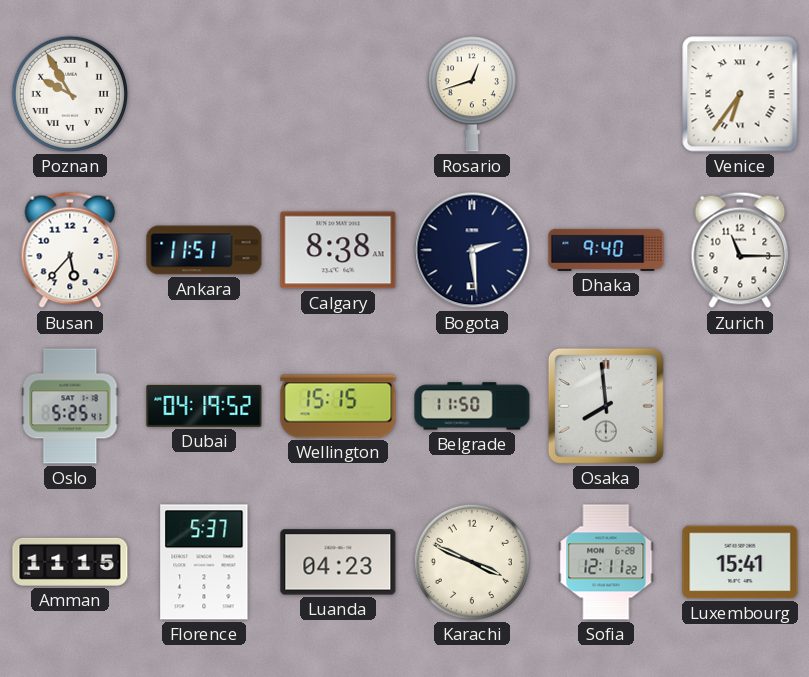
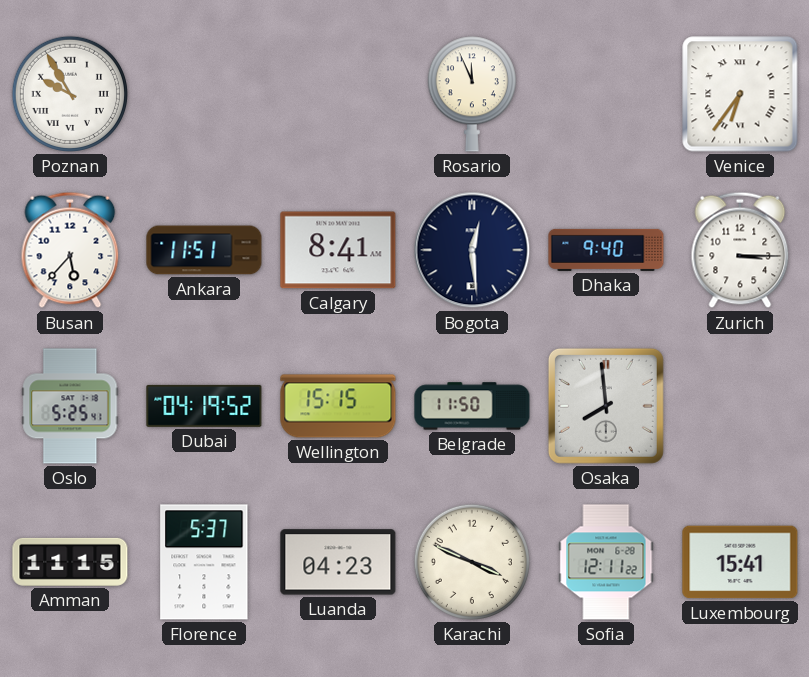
Rosario: 12:42 -> 11:56
Calgary: 8:38 -> 8:41
Bogota: 2:29 -> 12:29
Zurich: 11:15 -> 3:15
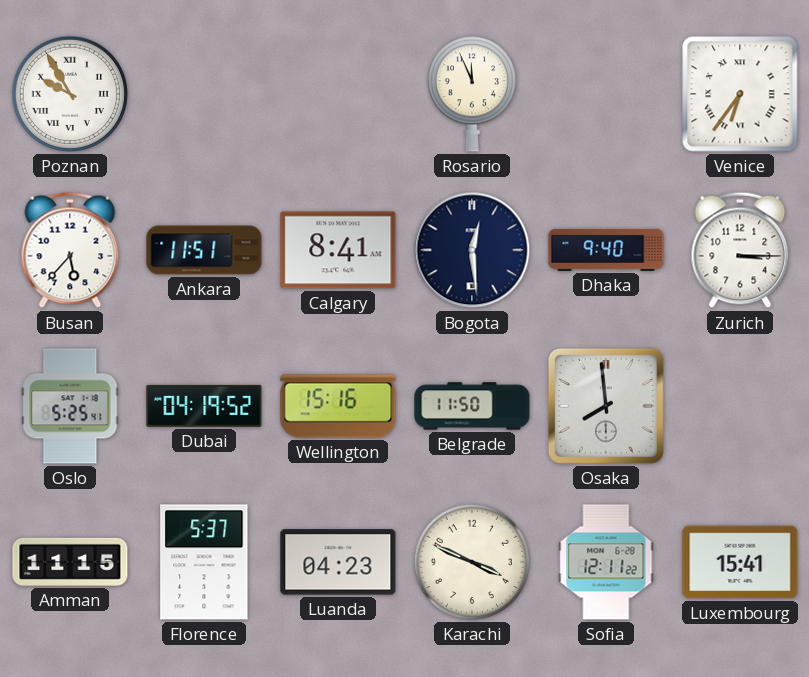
Wellington: 15:15 -> 15:16
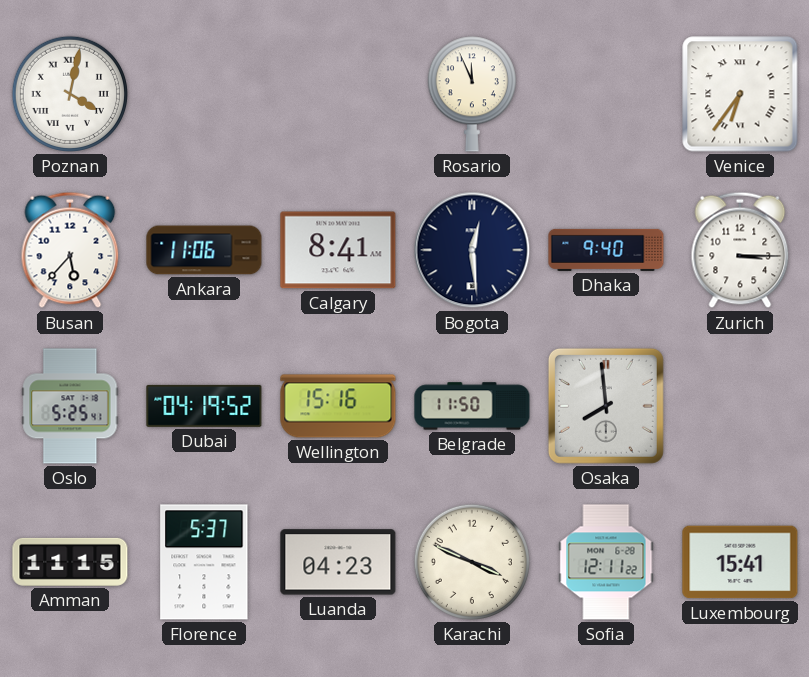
Poznan: 9:55 -> 4:02
Ankara: 11:51 -> 11:06
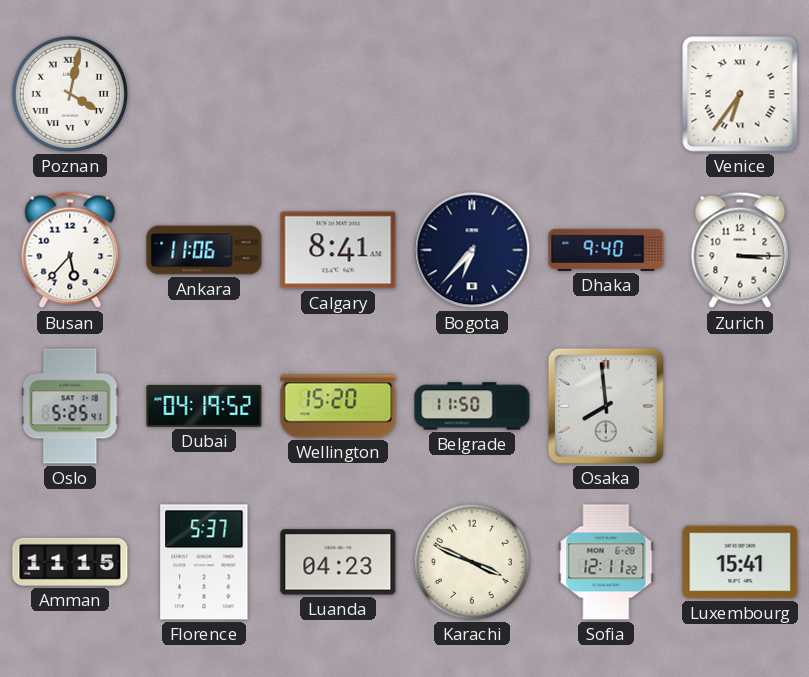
Rosario: 11:56 -> none
Bogota: 12:29 -> 6:37
Wellington: 15:16 -> 15:20
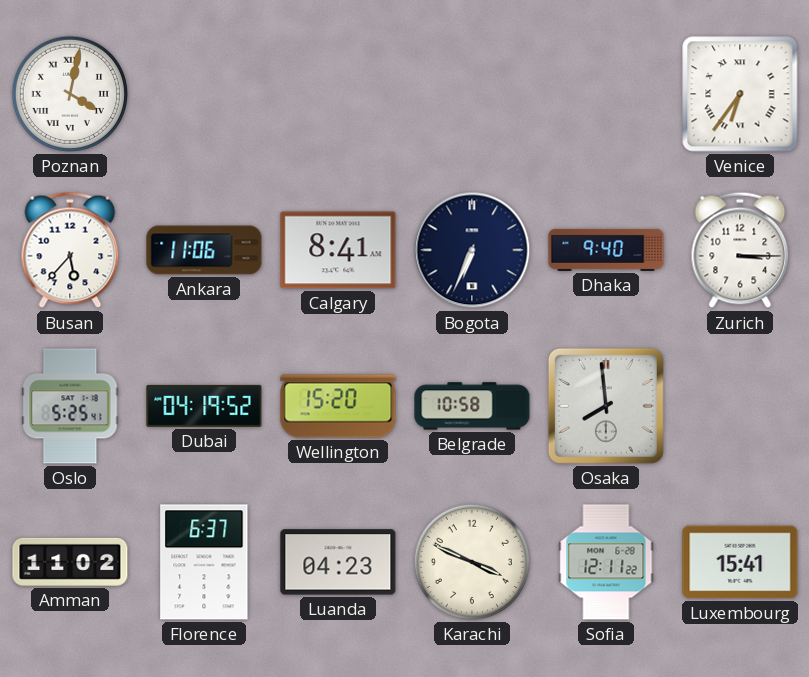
Bogota: 6:37 -> 6:34
Belgrade: 11:50 -> 10:58
Amman: 11:15 -> 11:02
Florence: 5:37 -> 6:37
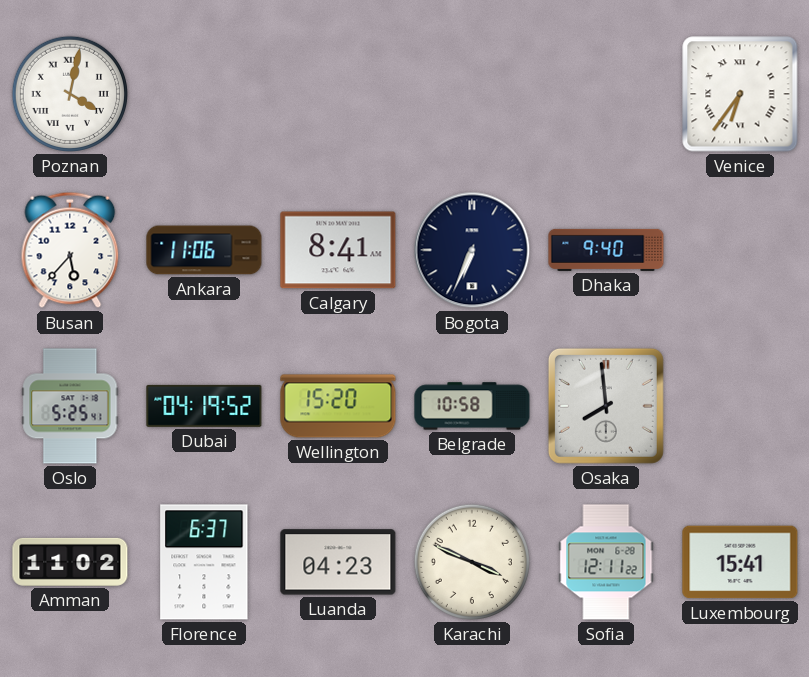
Zurich: 3:15 -> none
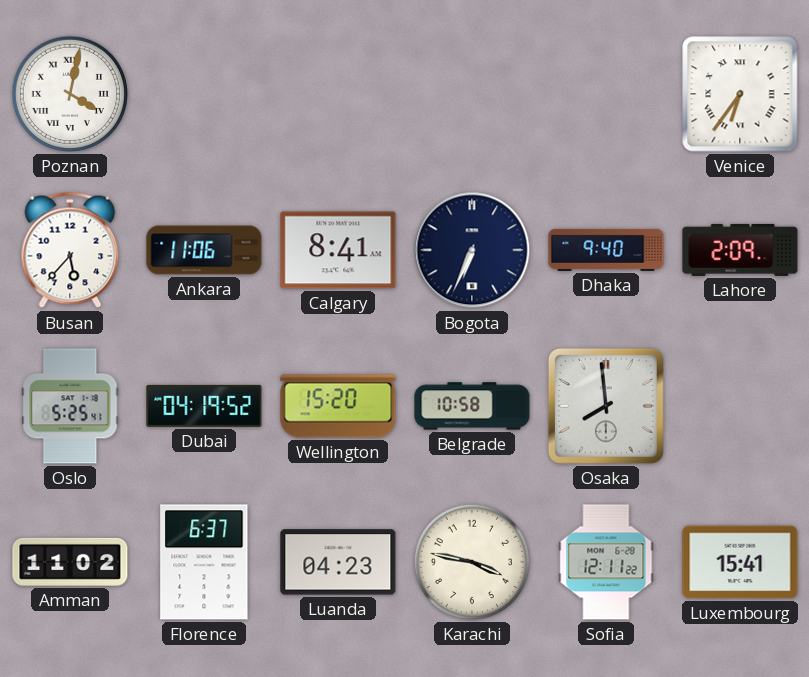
Lahore: none -> 2:09
Karachi: 3:49 -> 3:47
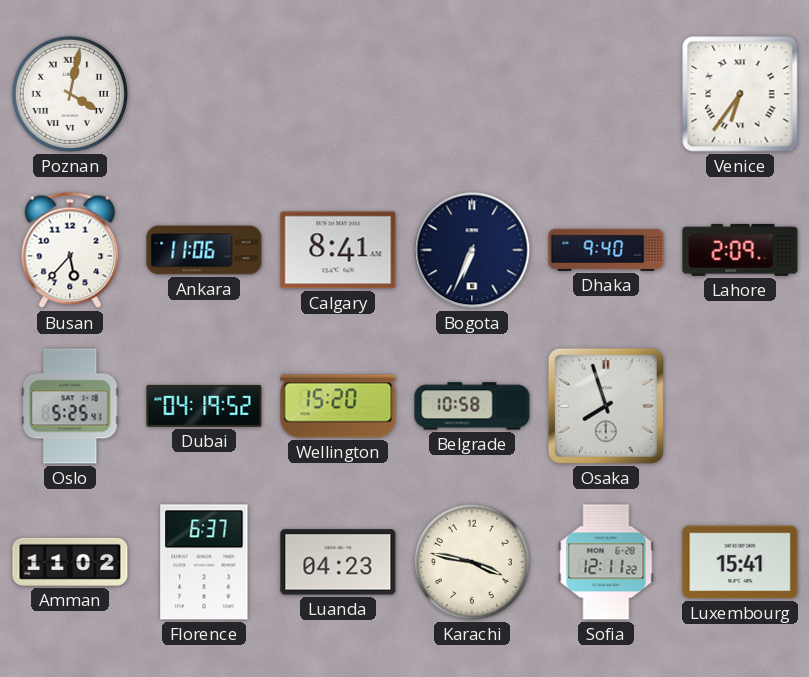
Osaka: 7:59 -> 7:57
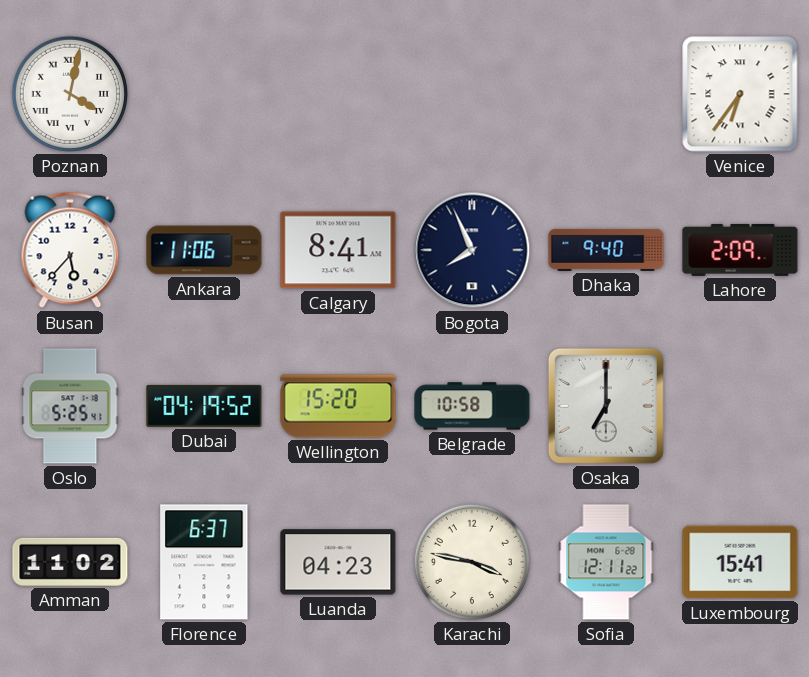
Bogota: 6:34 -> 7:56
Osaka: 7:57 -> 7:00
